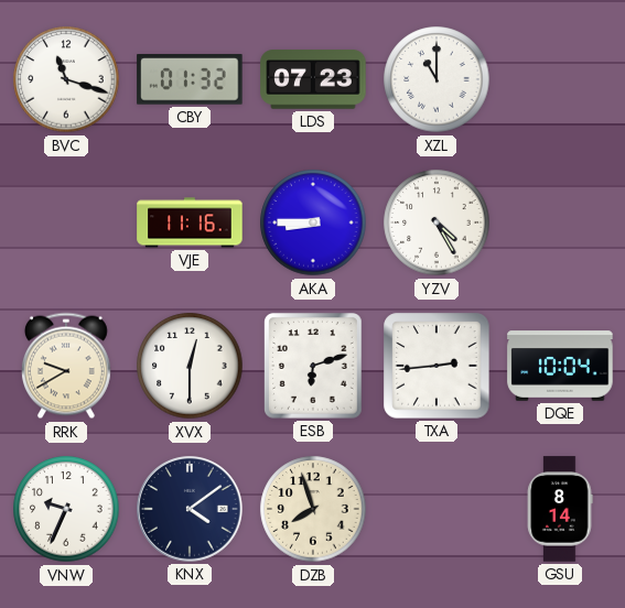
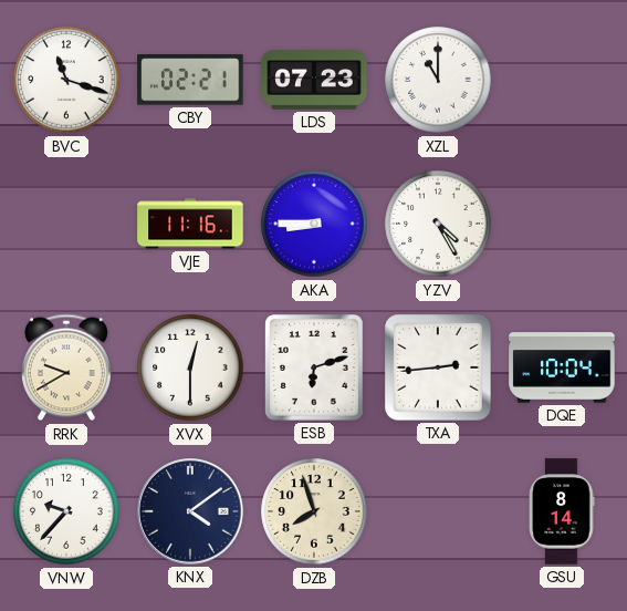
CBY: 01:32 -> 02:21
VNW: 9:34 -> 9:37
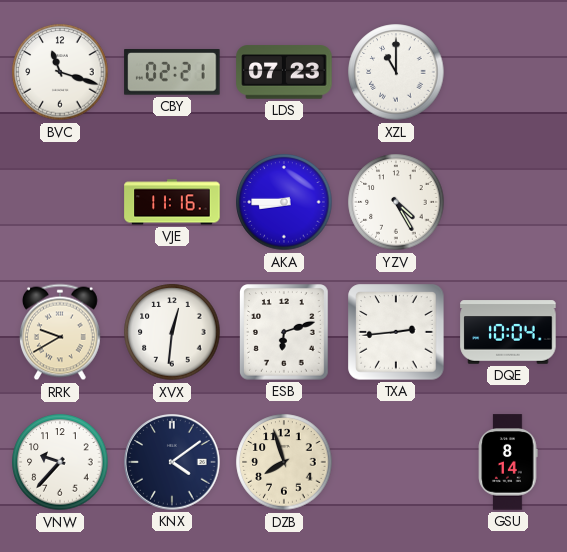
XVX: 12:30 -> 12:31
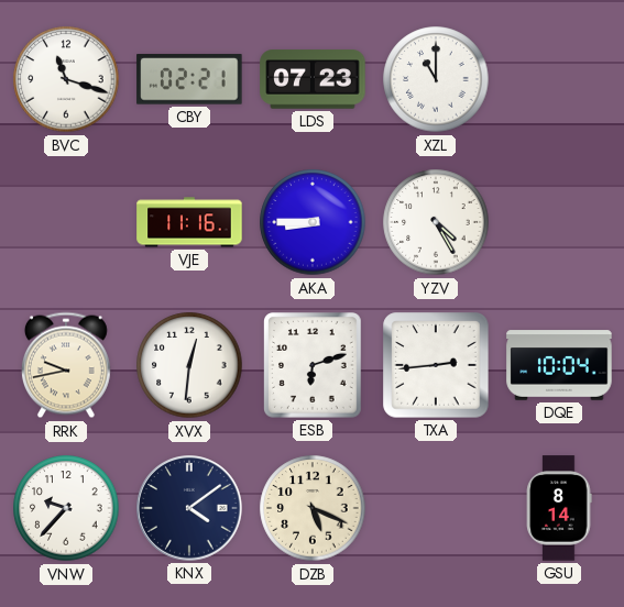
RRK: 9:40 -> 9:43
DZB: 7:57 -> 5:19
